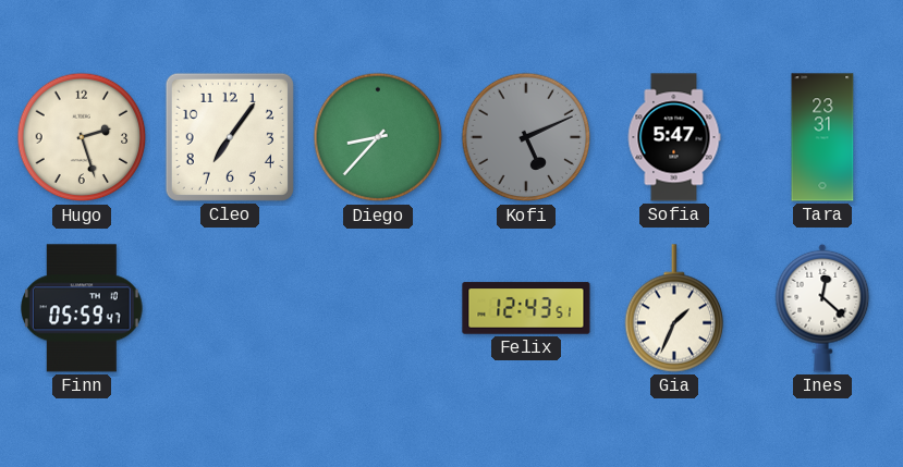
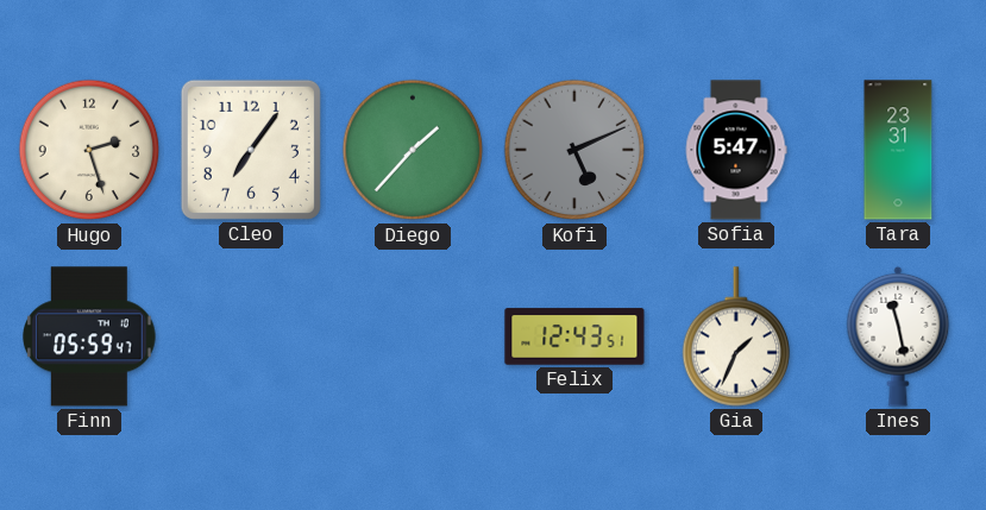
Diego: 8:37 -> 1:37
Ines: 12:22 -> 11:28
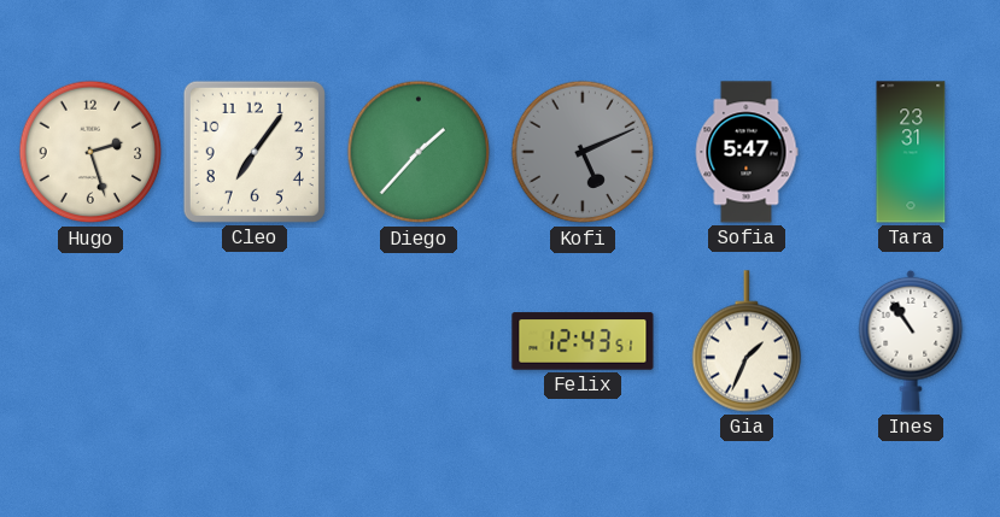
Finn: 05:59 -> none
Ines: 11:28 -> 10:54
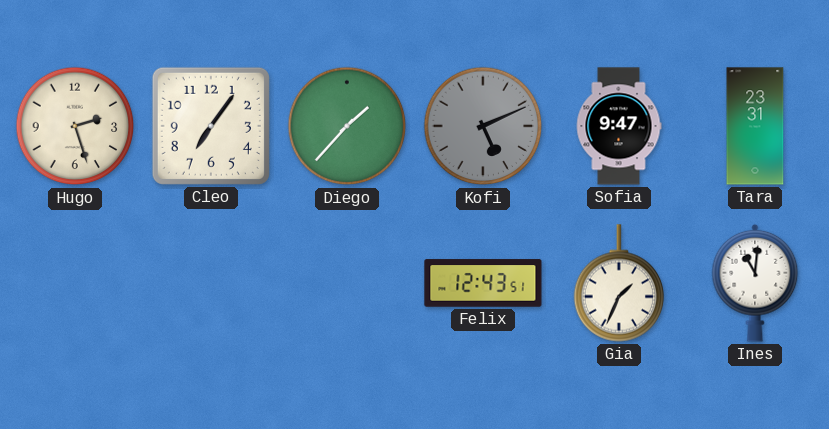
Sofia: 5:47 -> 9:47
Ines: 10:54 -> 11:01
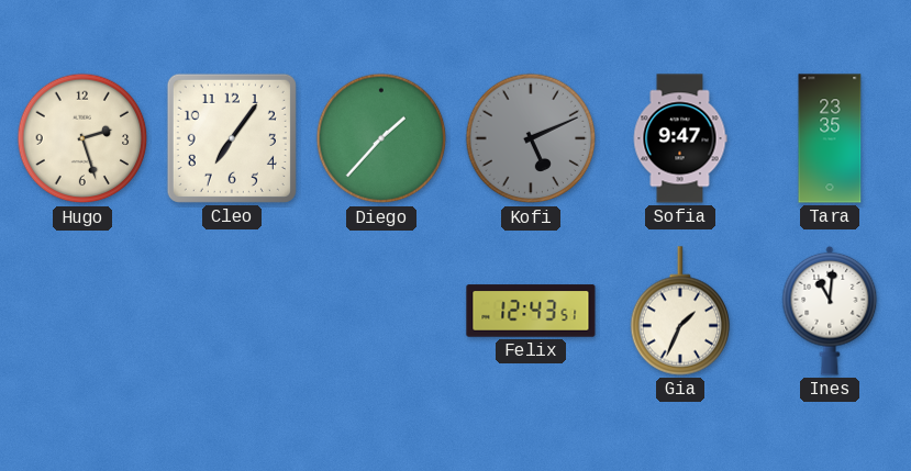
Tara: 23:31 -> 23:35
